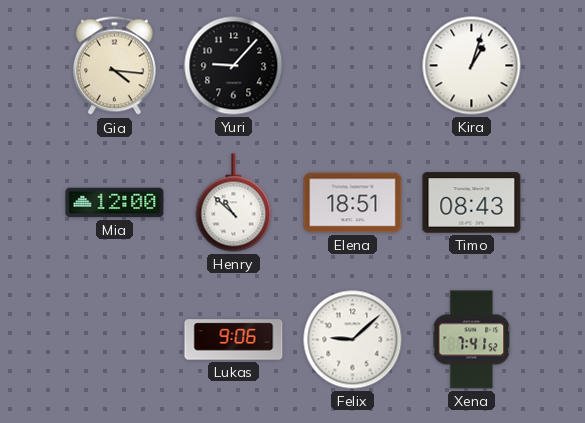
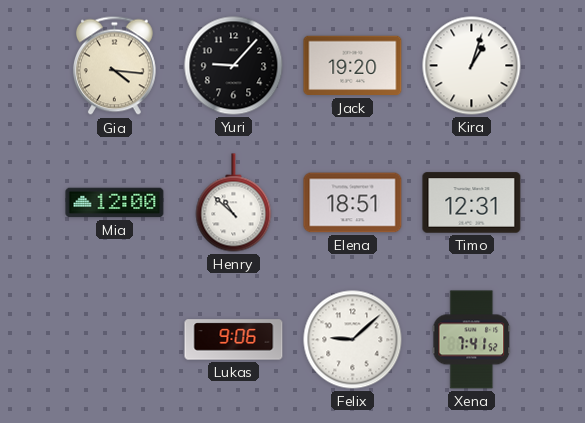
Jack: none -> 19:20
Timo: 08:43 -> 12:31
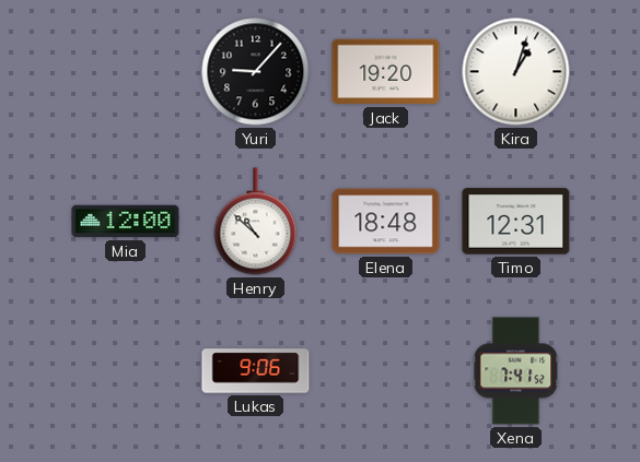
Gia: 4:16 -> none
Elena: 18:51 -> 18:48
Felix: 9:08 -> none
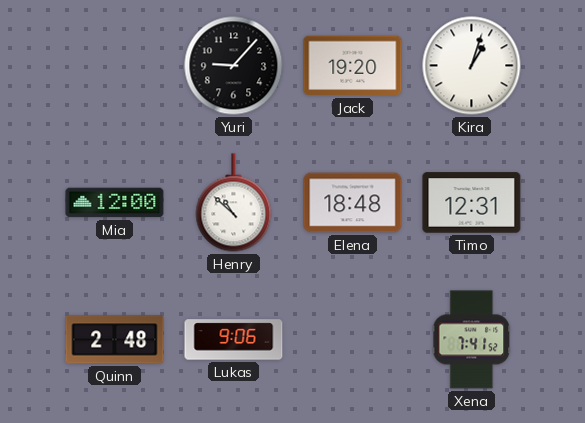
Quinn: none -> 2:48
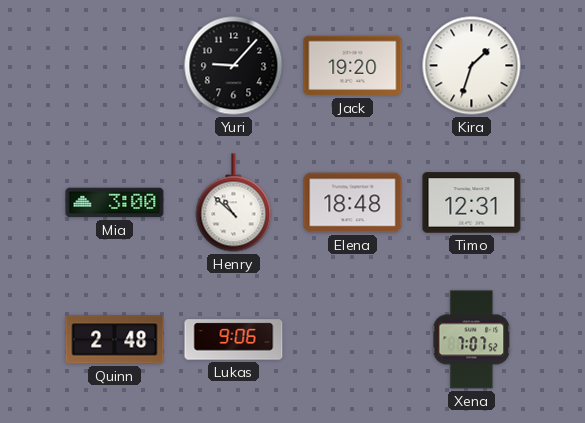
Kira: 1:03 -> 1:33
Mia: 12:00 -> 3:00
Xena: 7:41 -> 7:07
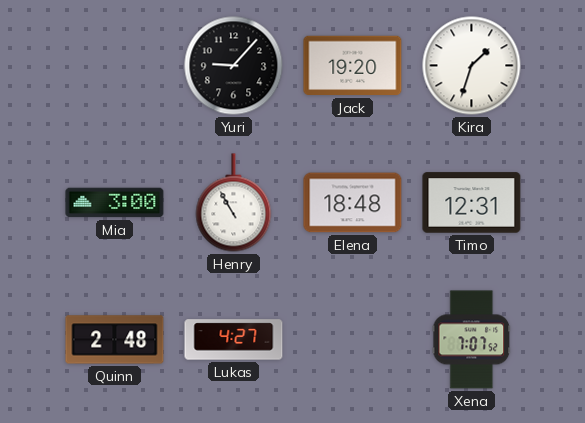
Henry: 10:52 -> 10:55
Lukas: 9:06 -> 4:27
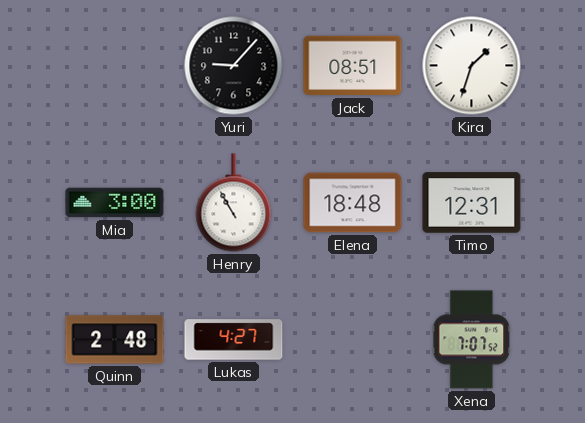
Jack: 19:20 -> 08:51
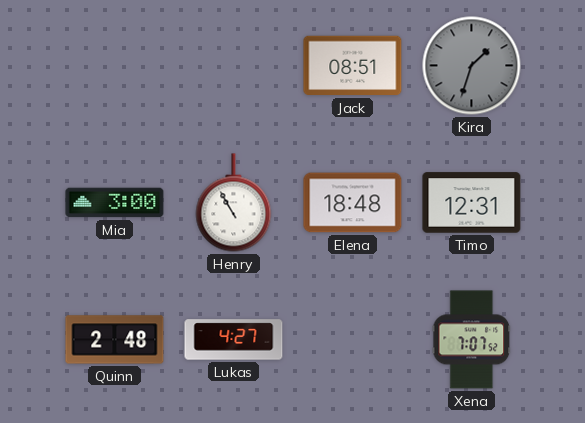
Yuri: 9:07 -> none
Kira dial: white -> grey
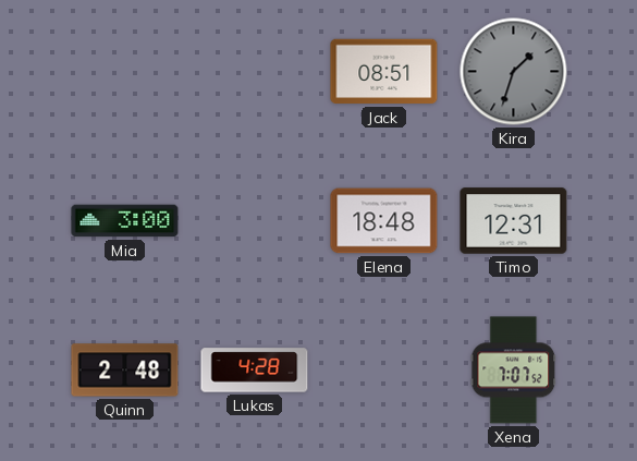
Henry: 10:55 -> none
Lukas: 4:27 -> 4:28
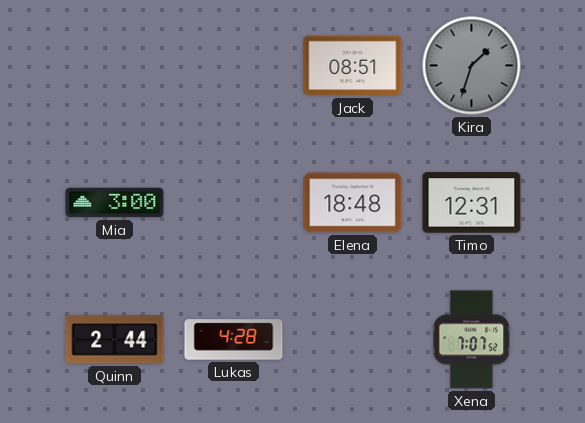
Quinn: 2:48 -> 2:44
